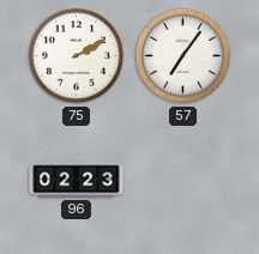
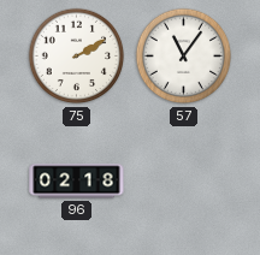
57: 7:06 -> 11:06
96: 02:23 -> 02:18
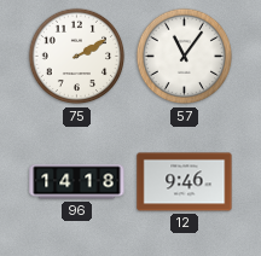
96: 02:18 -> 14:18
12: none -> 9:46
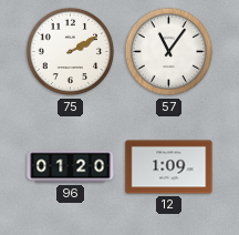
96: 14:18 -> 01:20
12: 9:46 -> 1:09
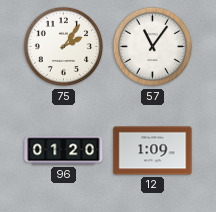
75: 2:10 -> 2:06
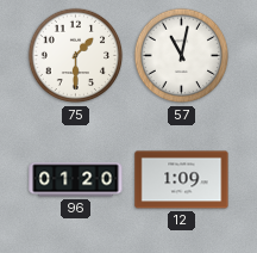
75: 2:06 -> 1:30
57: 11:06 -> 11:02
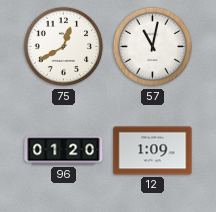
75: 1:30 -> 12:40
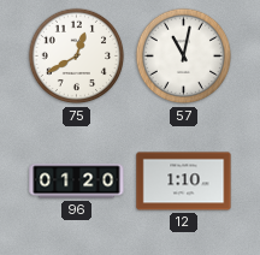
12: 1:09 -> 1:10
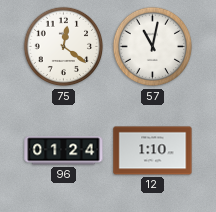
75: 12:40 -> 12:21
96: 01:20 -> 01:24
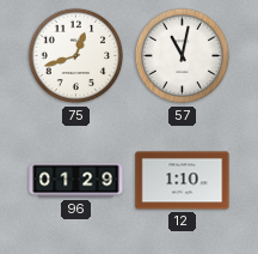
75: 12:21 -> 12:42
96: 01:24 -> 01:29
